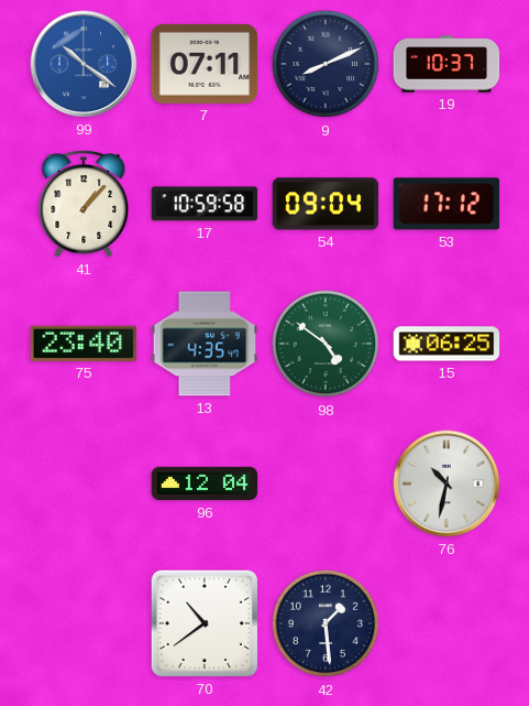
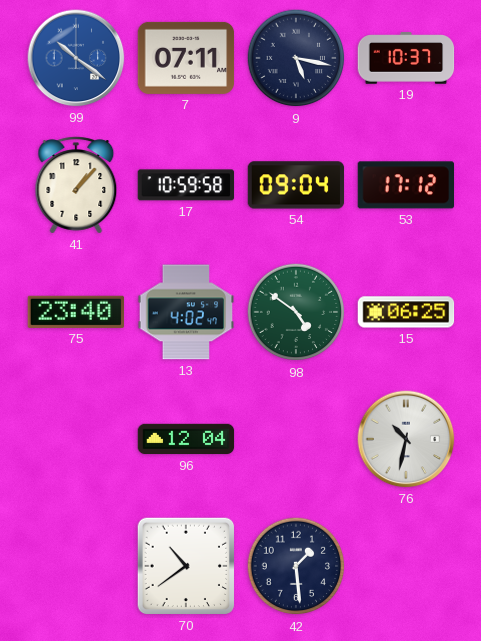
9: 8:11 -> 5:17
13: 4:35 -> 4:02
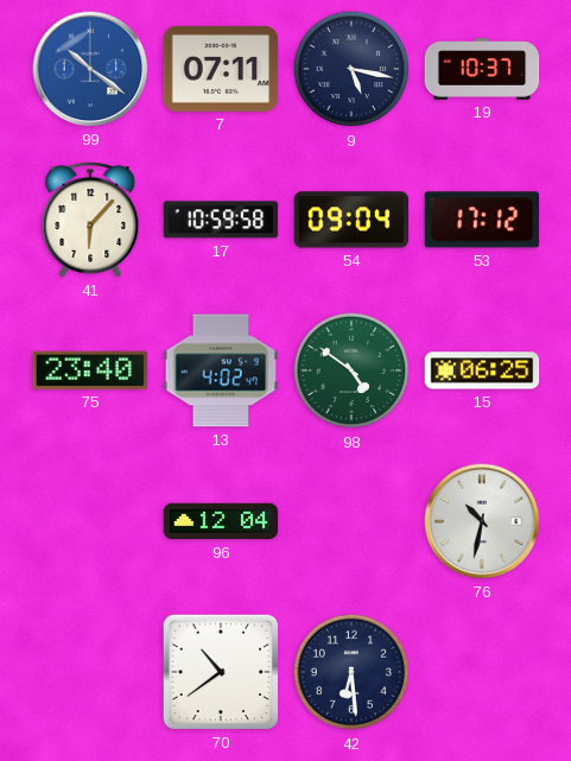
41: 1:07 -> 6:07
42: 1:29 -> 6:29
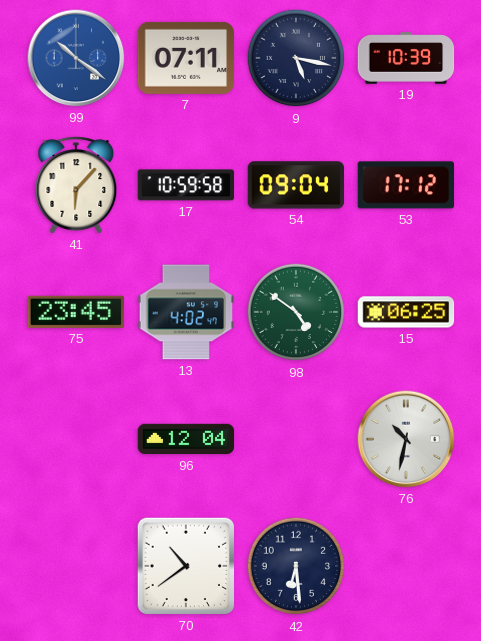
19: 10:37 -> 10:39
75: 23:40 -> 23:45
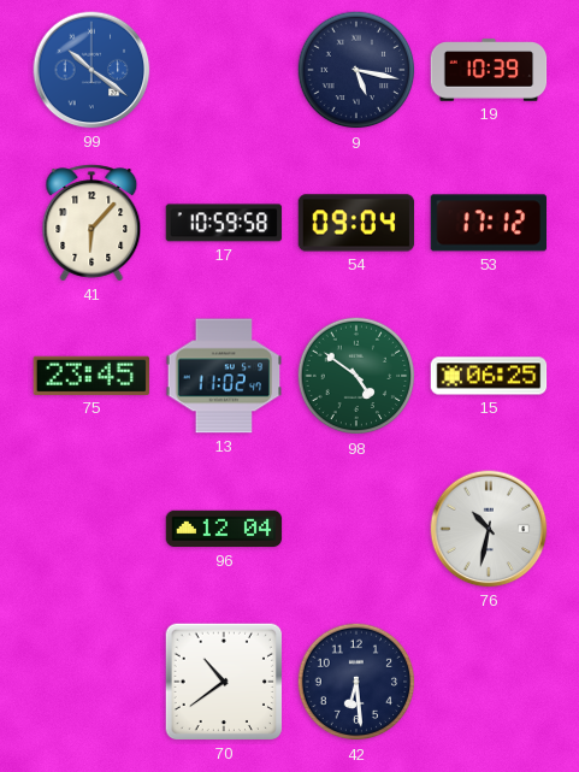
7: 07:11 -> none
13: 4:02 -> 11:02
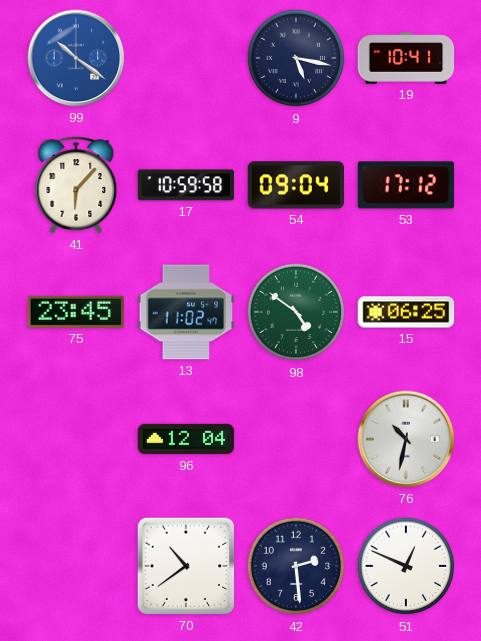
19: 10:39 -> 10:41
42: 6:29 -> 2:29
51: none -> 12:49
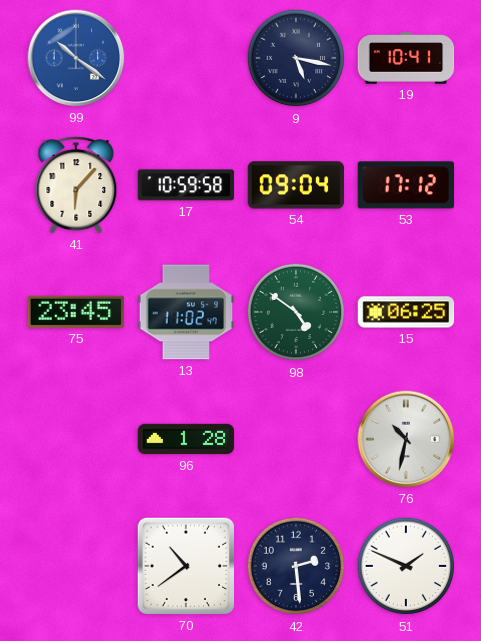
96: 12:04 -> 1:28
51: 12:49 -> 1:49
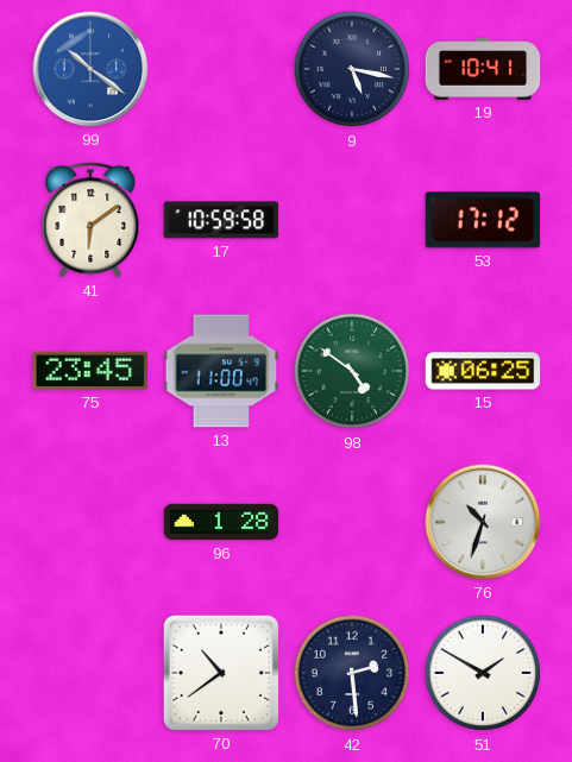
41: 6:07 -> 6:09
54: 09:04 -> none
13: 11:02 -> 11:00
76: 10:32 -> 10:33
51: 1:49 -> 1:50
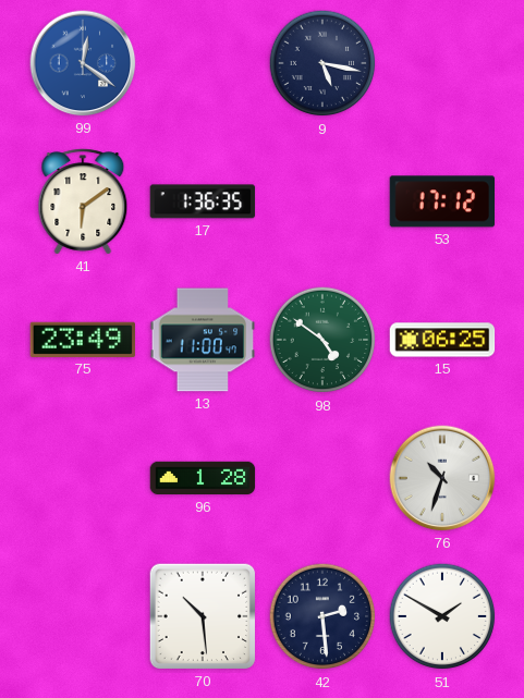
99: 10:21 -> 12:21
19: 10:41 -> none
17: 10:59 -> 1:36
75: 23:45 -> 23:49
70: 10:39 -> 10:29
